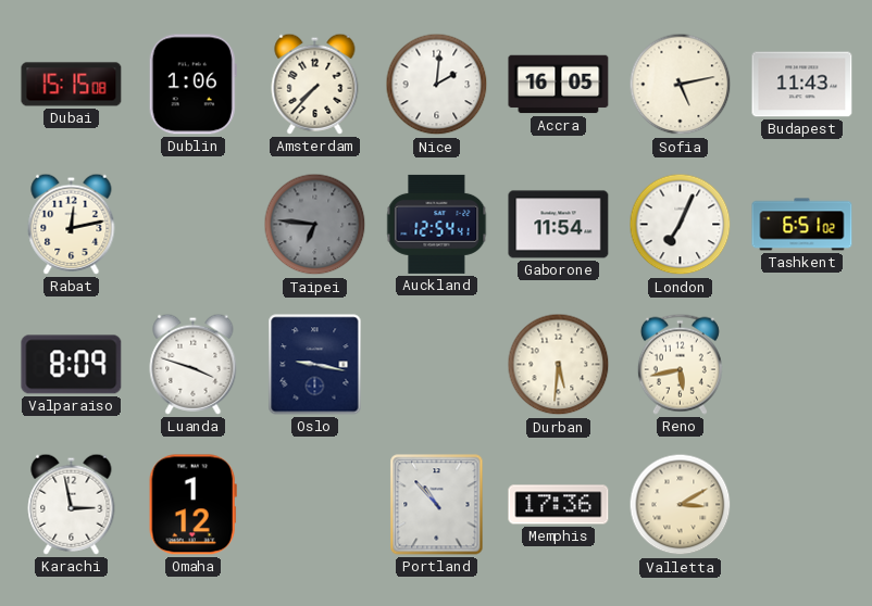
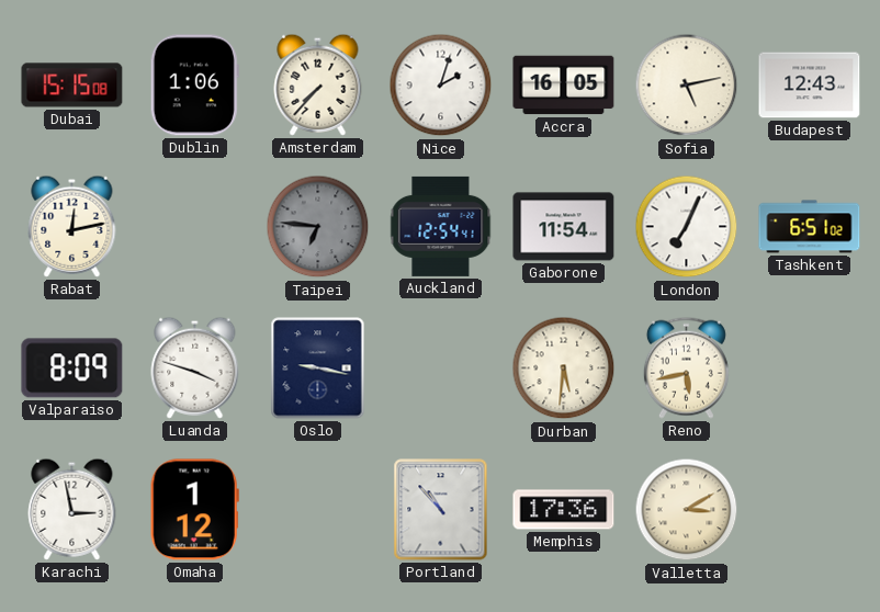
Nice: 2:01 -> 2:03
Budapest: 11:43 -> 12:43
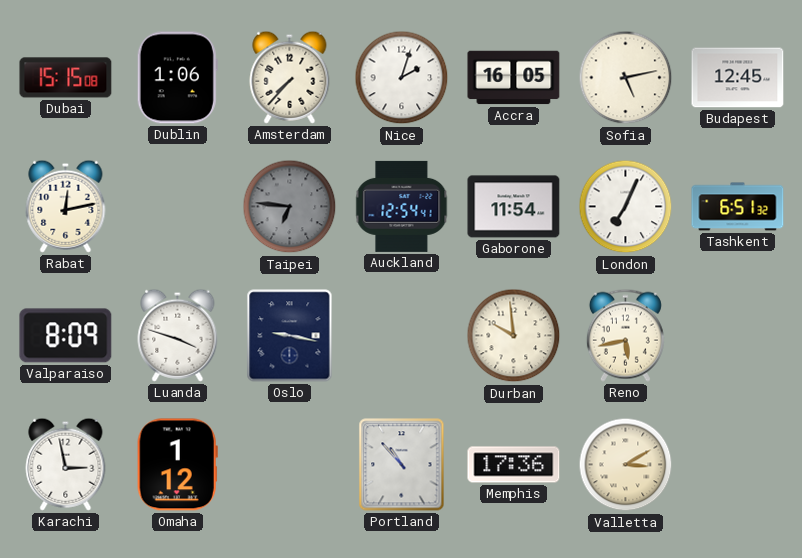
Budapest: 12:43 -> 12:45
Tashkent: 6:51:02 -> 6:51:32
Durban: 5:31 -> 9:59
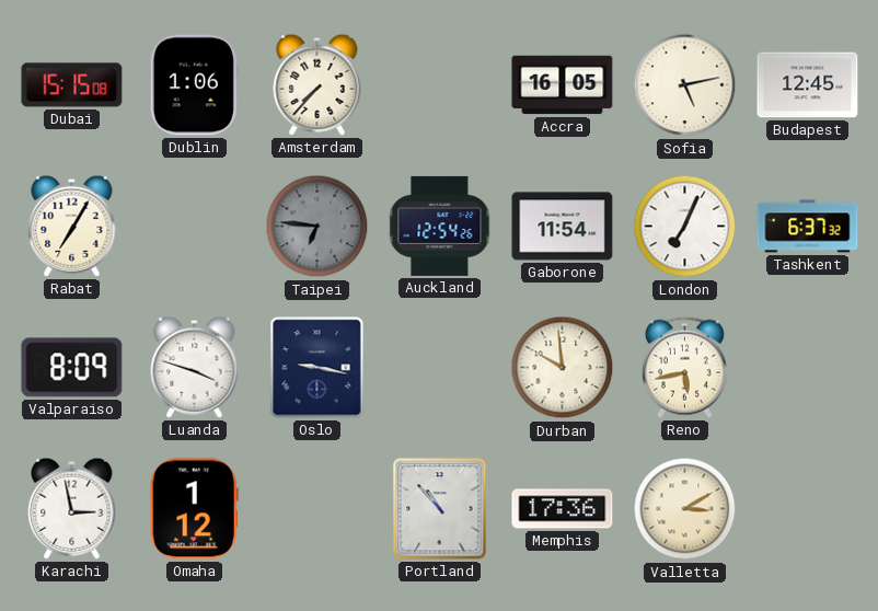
Nice: 2:03 -> none
Rabat: 12:13 -> 7:05
Auckland: 12:54:41 -> 12:54:26
Tashkent: 6:51 -> 6:37
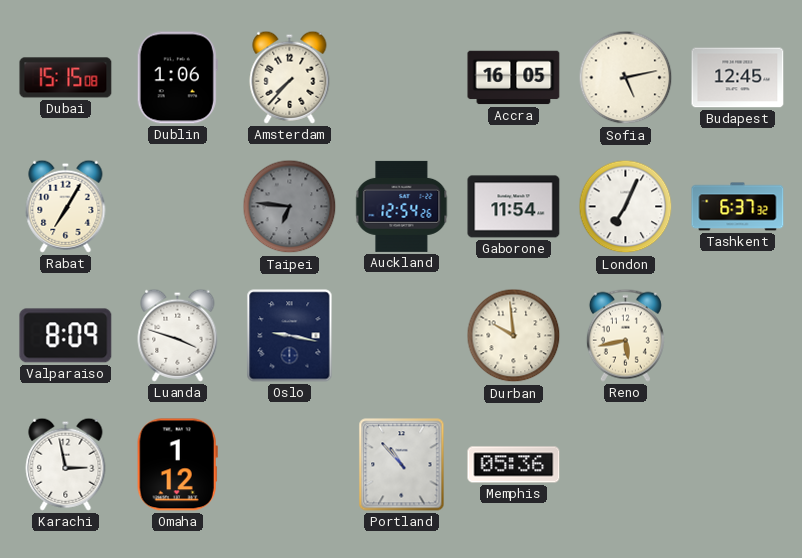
Memphis: 17:36 -> 05:36
Valletta: 3:10 -> none
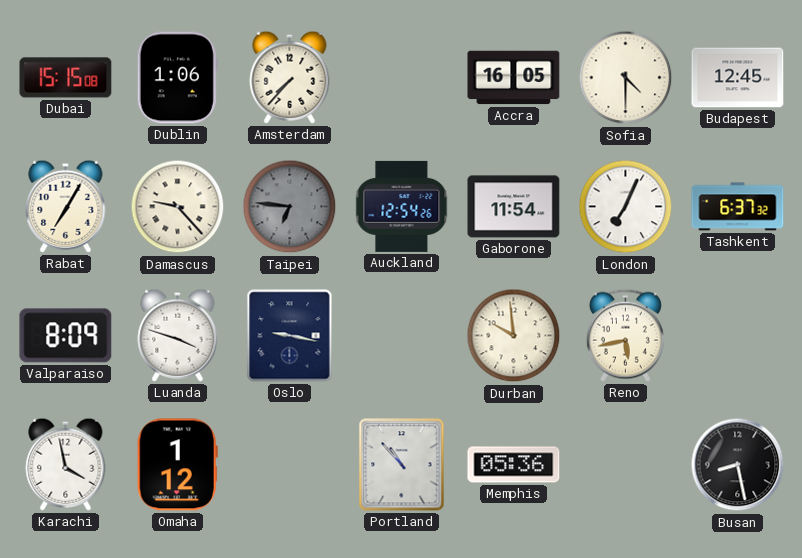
Sofia: 5:13 -> 4:30
Damascus: none -> 9:23
Karachi: 2:58 -> 3:58
Busan: none -> 8:28
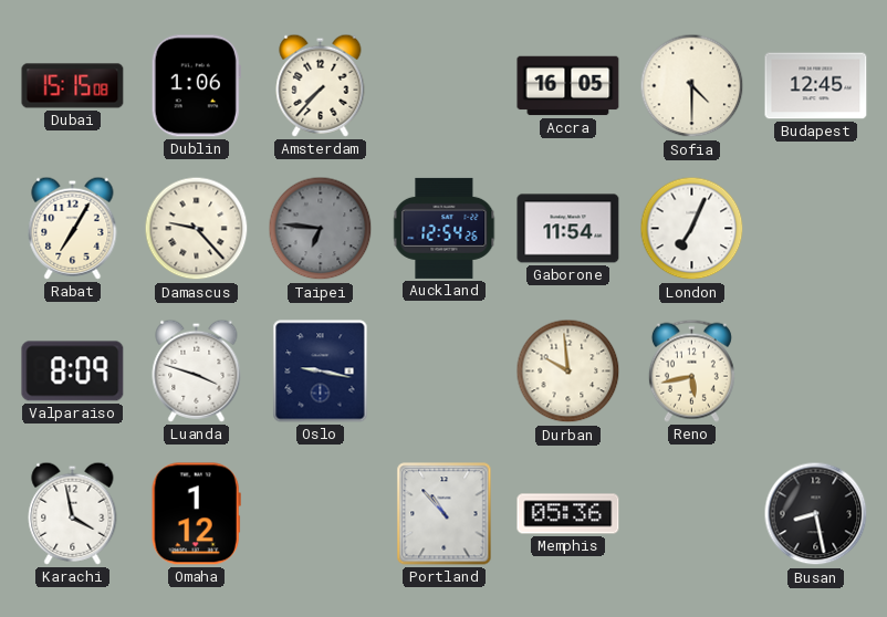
Tashkent: 6:37 -> none
